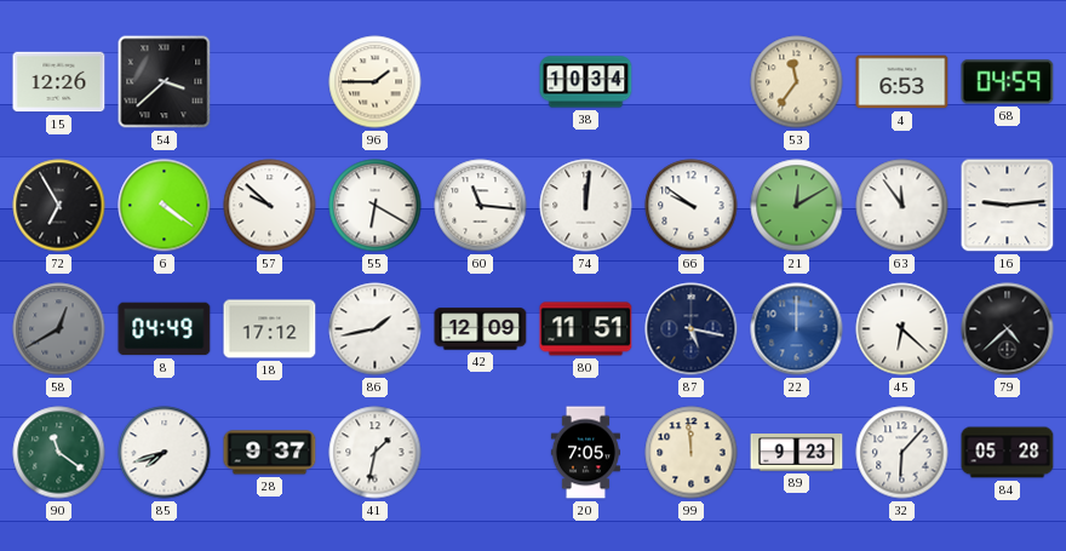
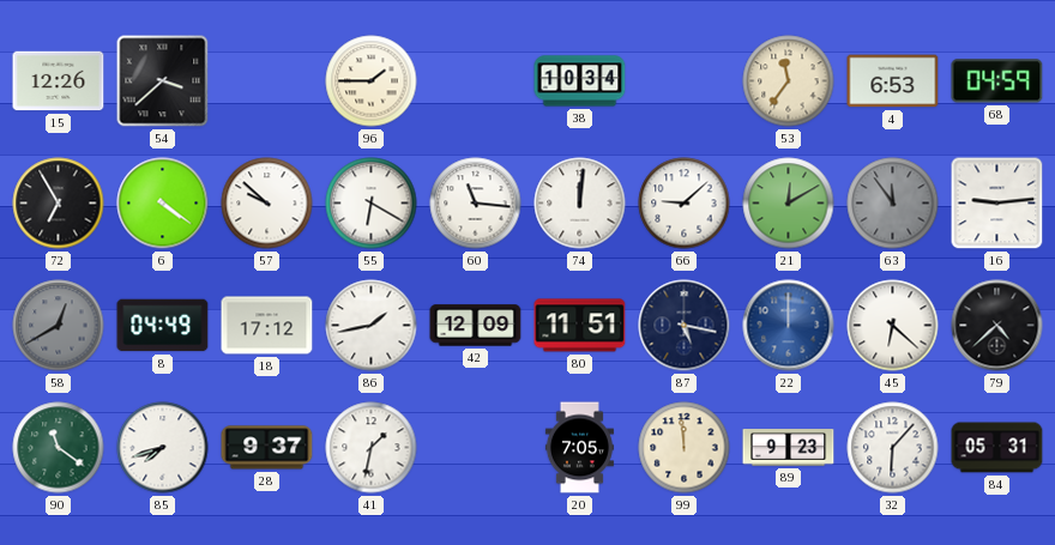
66: 9:51 -> 9:08
63 dial: white -> grey
84: 05:28 -> 05:31
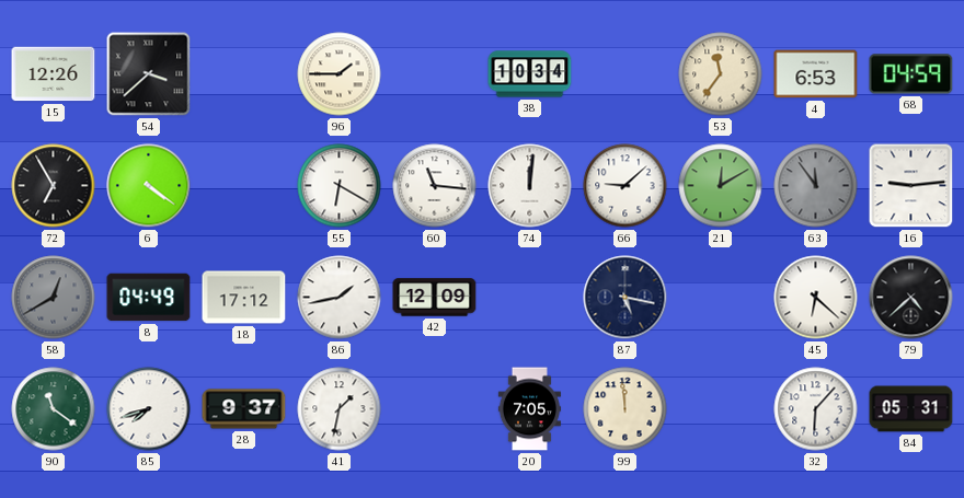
57: 9:52 -> none
80: 11:51 -> none
22: 12:00 -> none
89: 9:23 -> none
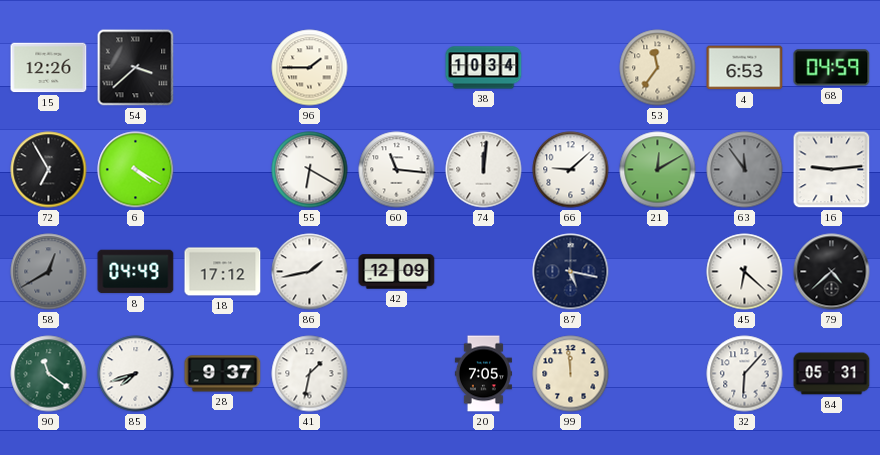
6: 4:21 -> 4:20
